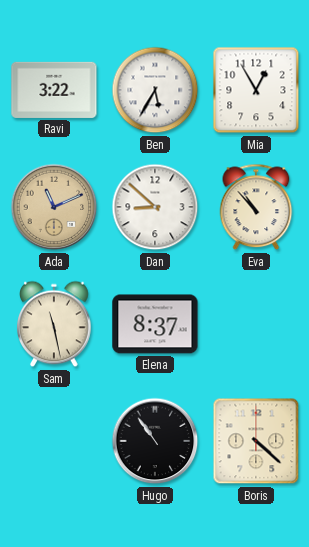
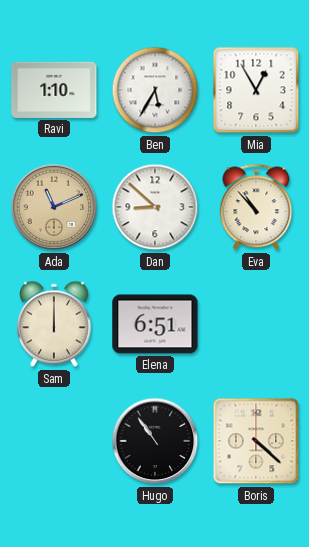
Ravi: 3:22 -> 1:10
Sam: 11:28 -> 12:00
Elena: 8:37 -> 6:51
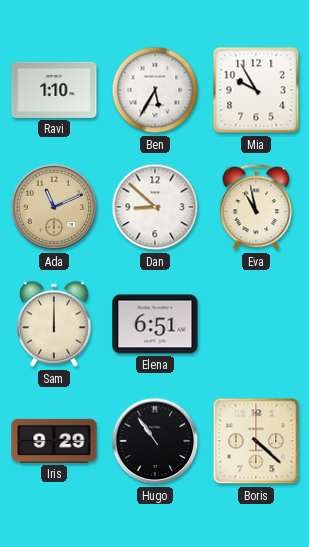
Mia: 12:55 -> 9:55
Eva: 10:53 -> 10:58
Iris: none -> 9:29
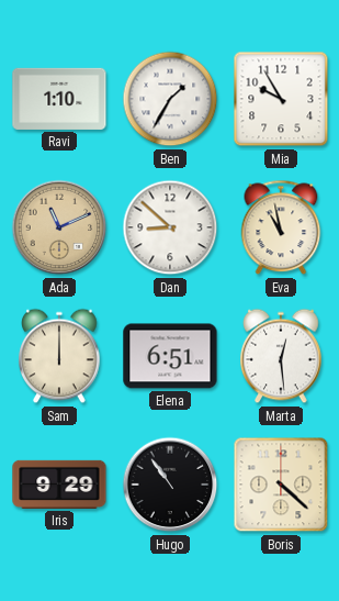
Ben: 5:35 -> 1:35
Marta: none -> 12:29
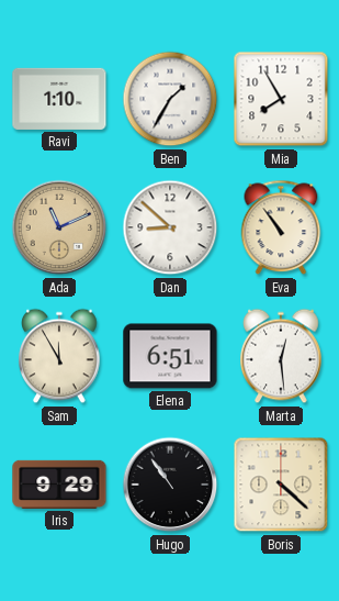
Mia: 9:55 -> 7:55
Eva: 10:58 -> 10:54
Sam: 12:00 -> 11:55
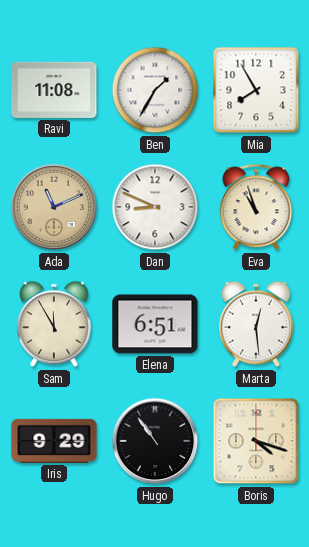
Ravi: 1:10 -> 11:08
Dan: 8:52 -> 8:49
Eva: 10:54 -> 10:57
Boris: 4:22 -> 4:18
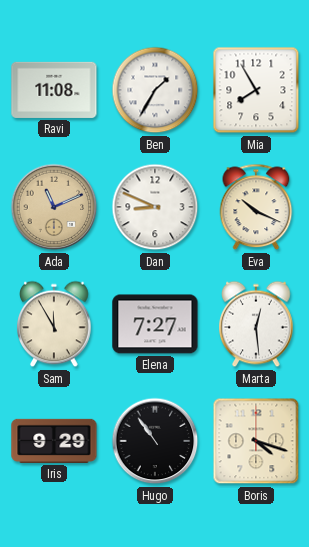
Eva: 10:57 -> 10:19
Elena: 6:51 -> 7:27
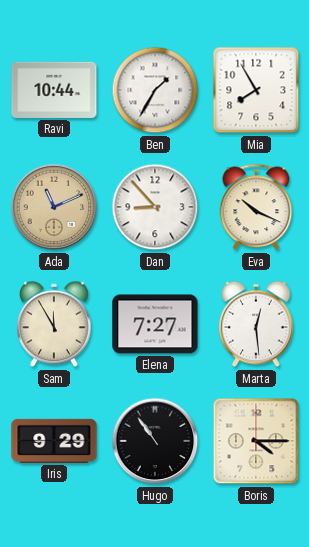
Ravi: 11:08 -> 10:44
Dan: 8:49 -> 8:53
Boris: 4:18 -> 4:15
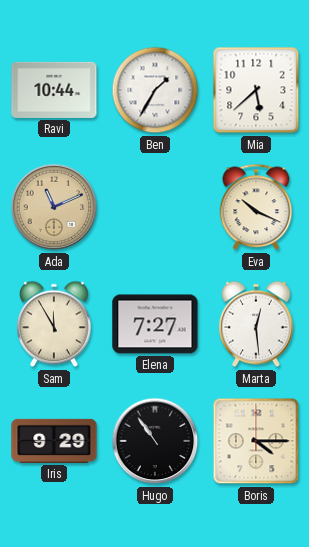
Mia: 7:55 -> 5:38
Dan: 8:53 -> none
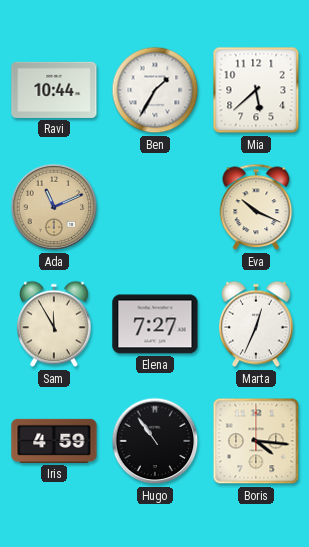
Marta: 12:29 -> 12:34
Iris: 9:29 -> 4:59
Boris: 4:15 -> 4:16
